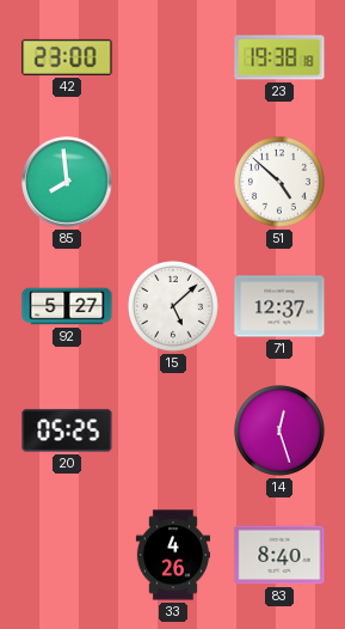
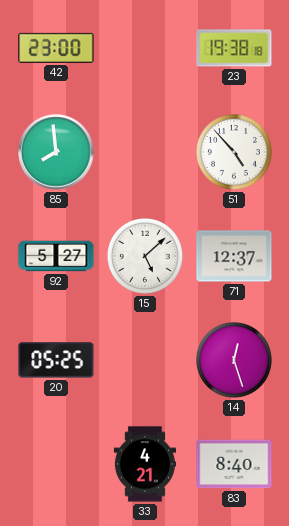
51: 4:52 -> 4:53
33: 4:26 -> 4:21
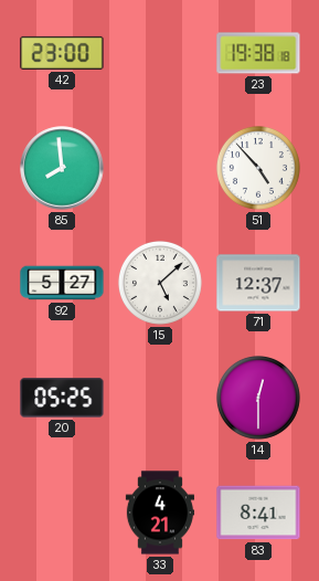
14: 12:27 -> 12:30
83: 8:40 -> 8:41
